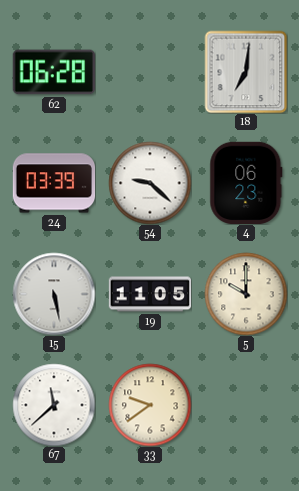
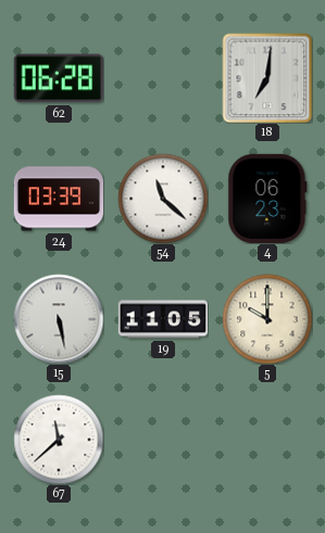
54: 9:22 -> 11:22
33: 9:39 -> none
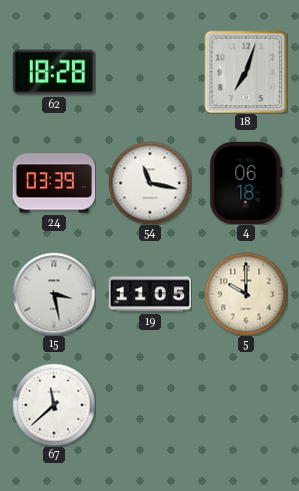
62: 06:28 -> 18:28
18: 7:01 -> 7:03
54: 11:22 -> 11:17
4: 06:23 -> 06:18
15: 5:28 -> 3:28
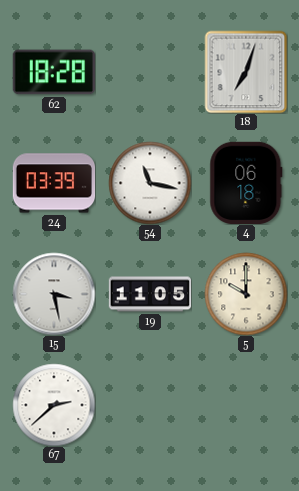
67: 11:38 -> 2:38
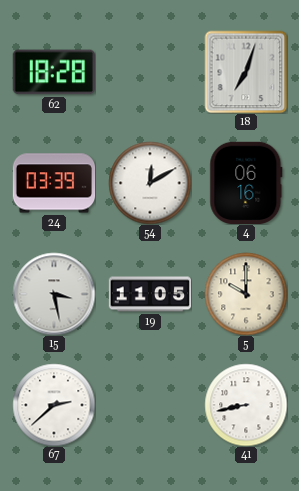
54: 11:17 -> 12:10
4: 06:18 -> 06:16
41: none -> 8:43
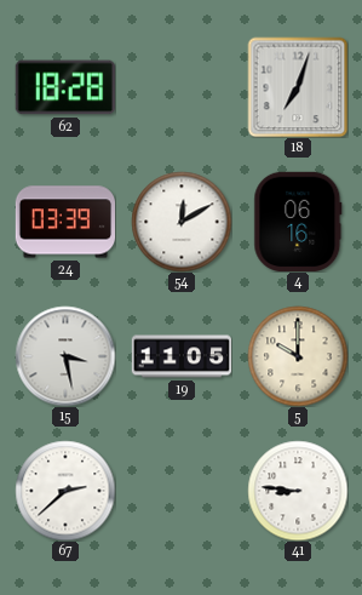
41: 8:43 -> 8:46
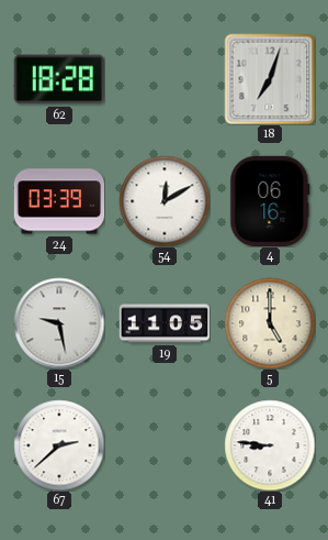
15: 3:28 -> 9:28
5: 10:00 -> 5:00
